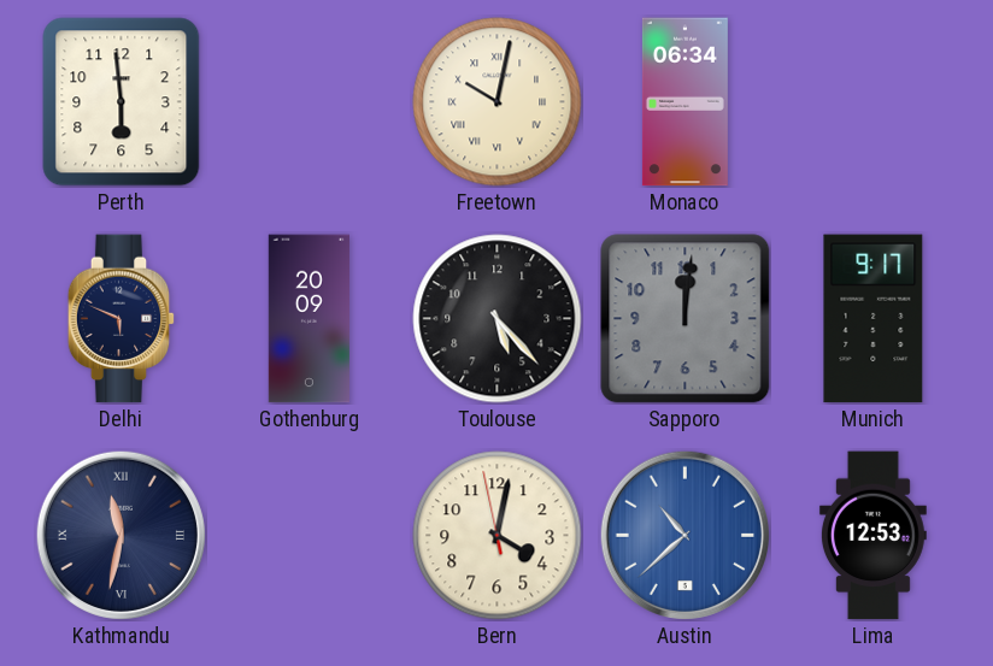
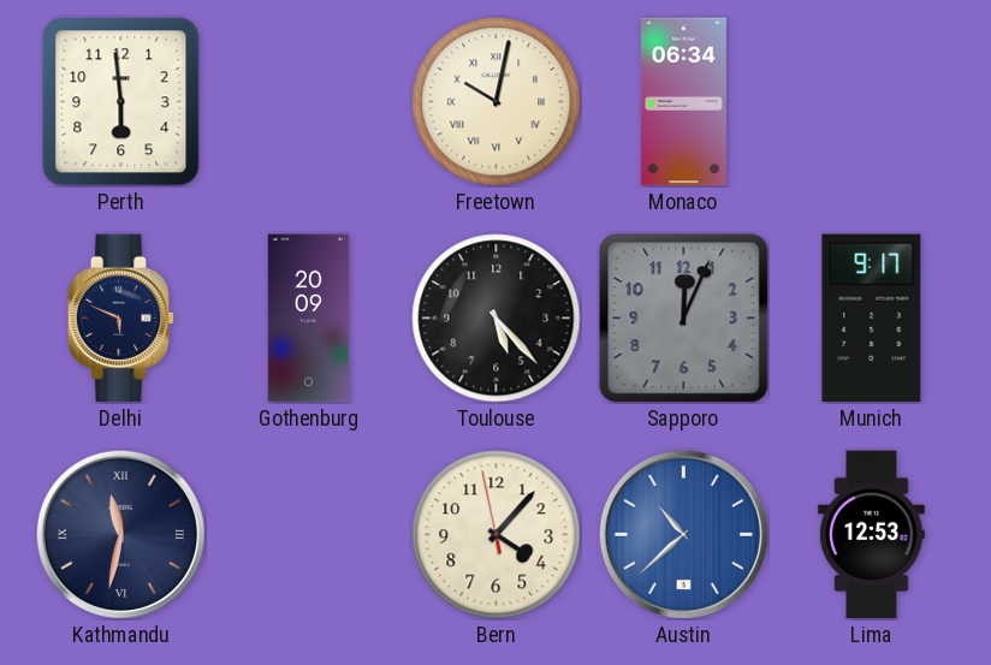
Sapporo: 12:01 -> 12:04
Bern: 4:01 -> 4:06
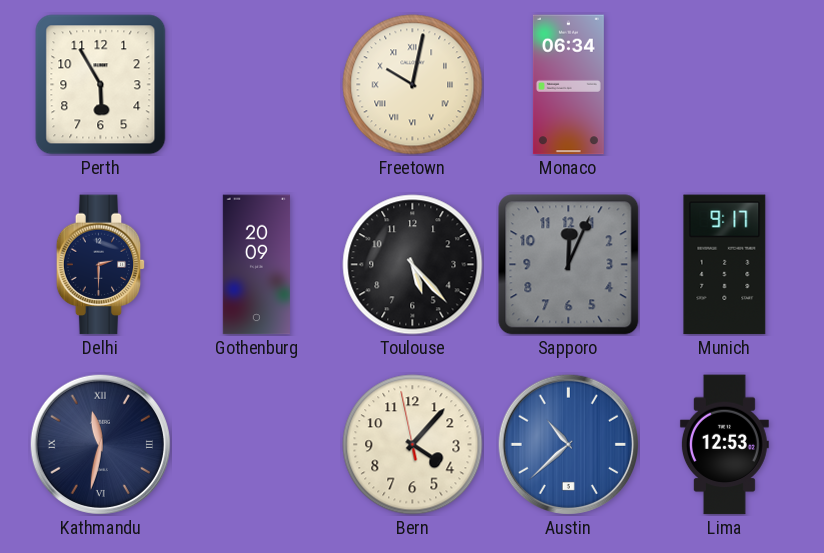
Perth: 5:59 -> 5:55
Delhi: 5:49 -> 2:30
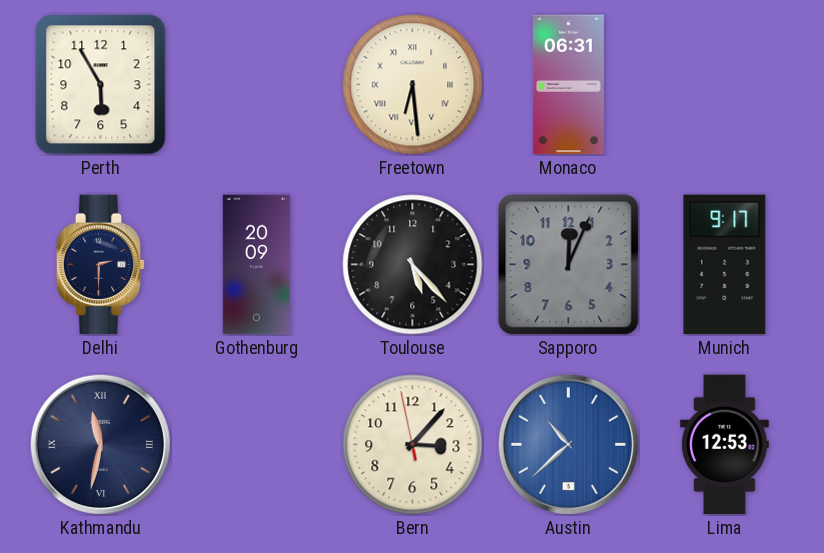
Freetown: 10:02 -> 6:29
Monaco: 06:34 -> 06:31
Bern: 4:06 -> 3:06
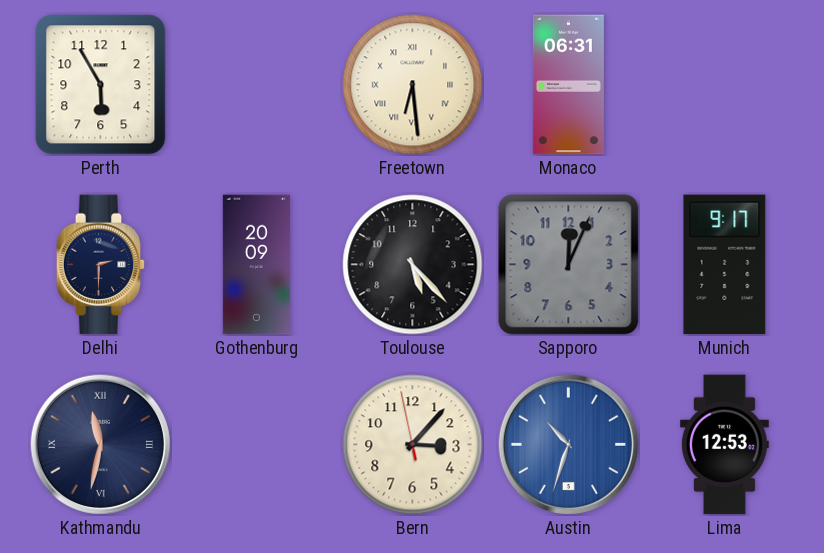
Austin: 10:38 -> 10:33
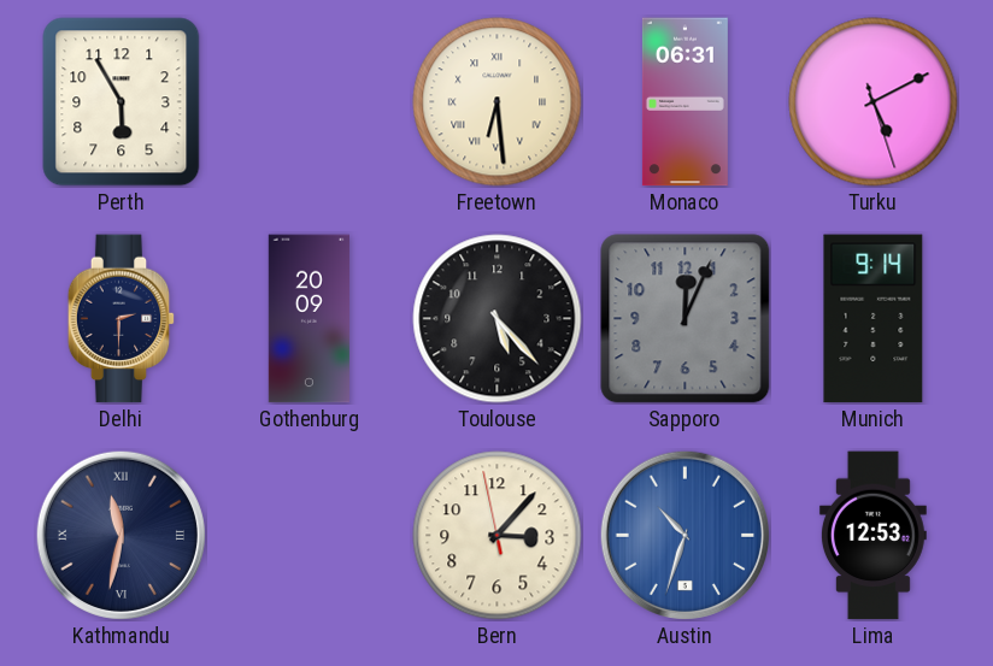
Turku: none -> 5:10
Munich: 9:17 -> 9:14
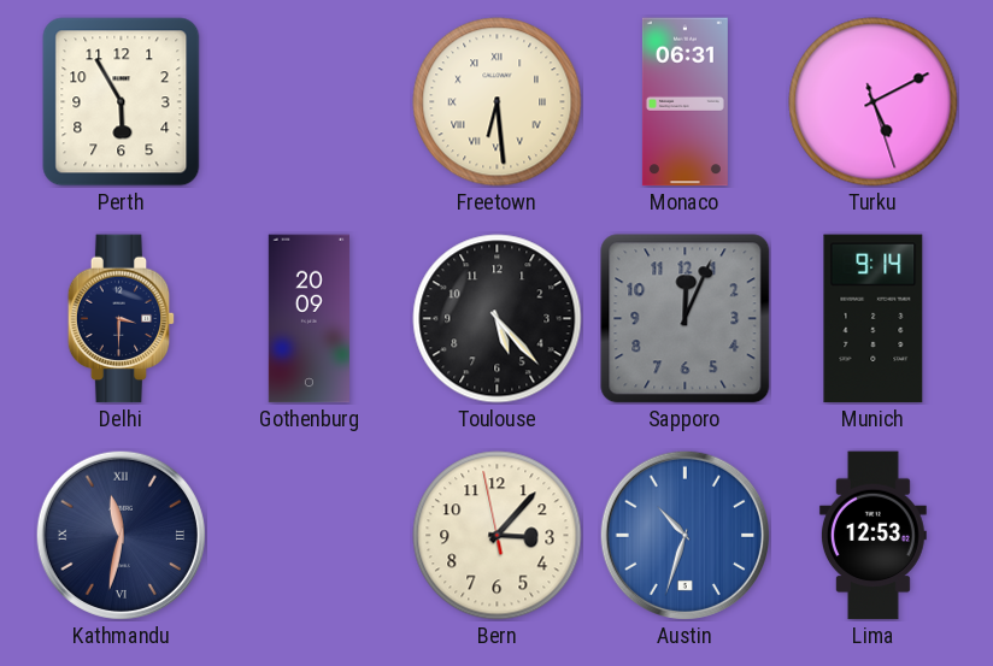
Delhi: 2:30 -> 3:30
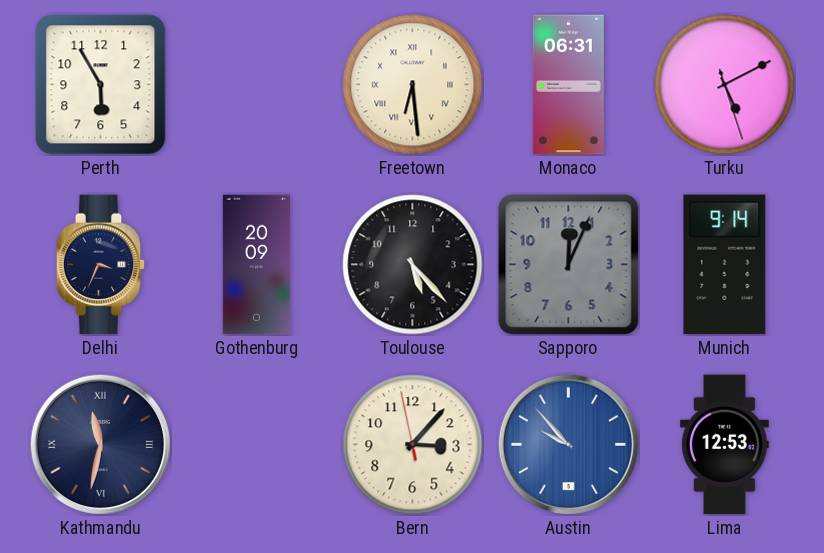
Delhi: 3:30 -> 3:34
Austin: 10:33 -> 9:53
